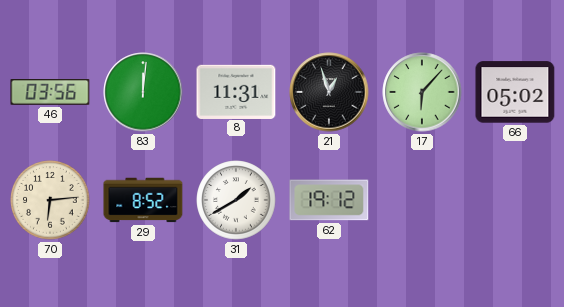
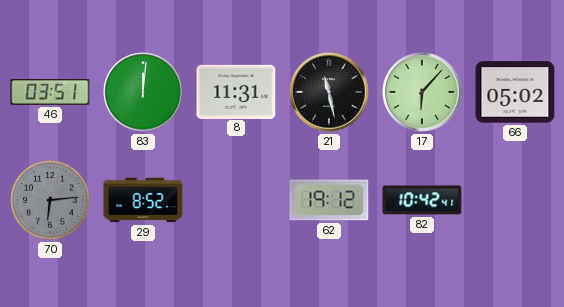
46: 03:56 -> 03:51
21: 12:57 -> 11:28
70 dial: cream -> grey
31: 1:40 -> none
82: none -> 10:42
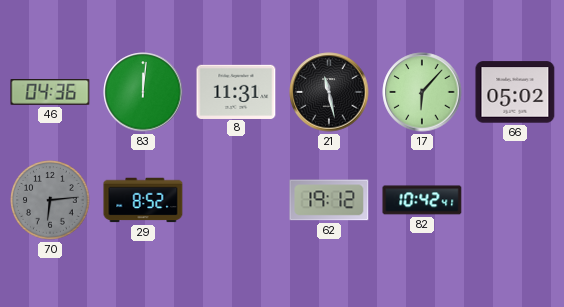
46: 03:51 -> 04:36
